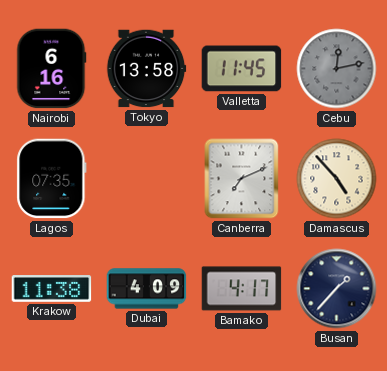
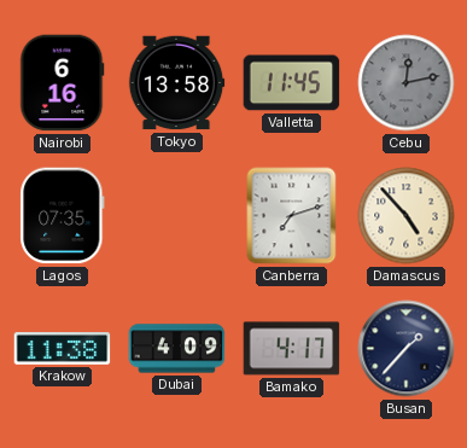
Canberra: 7:11 -> 7:12
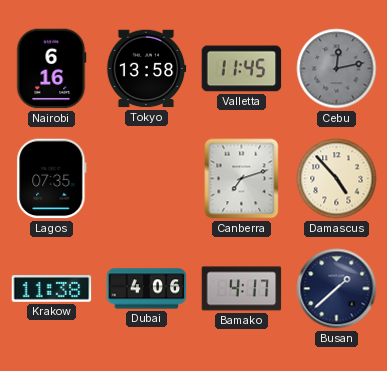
Dubai: 4:09 -> 4:06
Busan: 1:37 -> 1:38
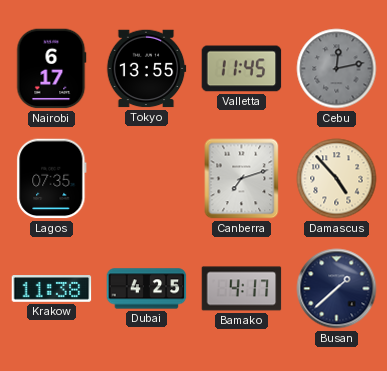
Nairobi: 6:16 -> 6:17
Tokyo: 13:58 -> 13:55
Dubai: 4:06 -> 4:25
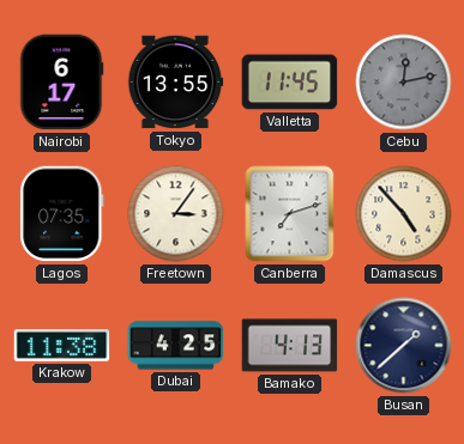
Freetown: none -> 3:06
Bamako: 4:17 -> 4:13
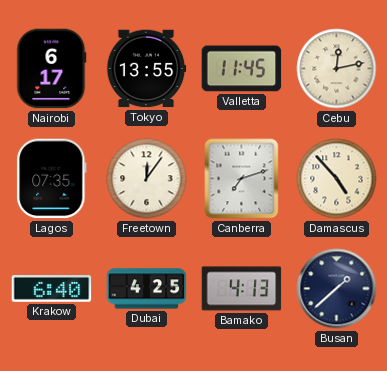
Cebu dial: grey -> cream
Freetown: 3:06 -> 12:06
Krakow: 11:38 -> 6:40
